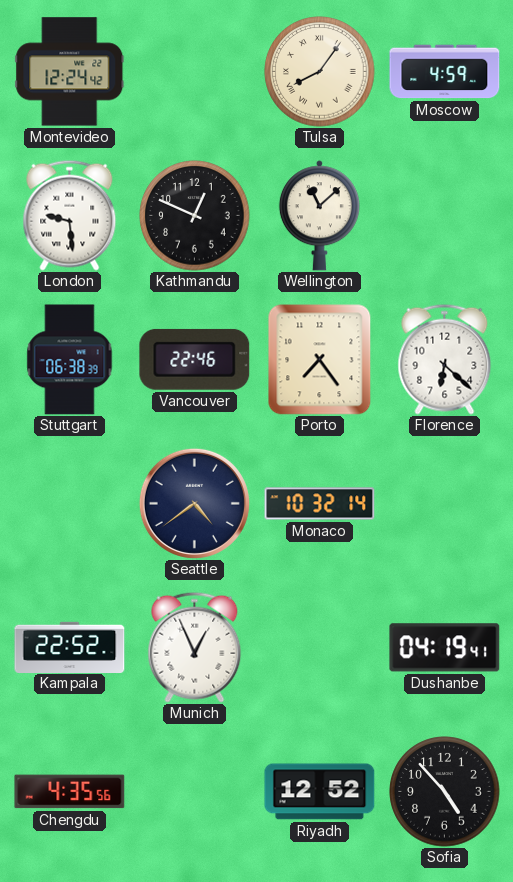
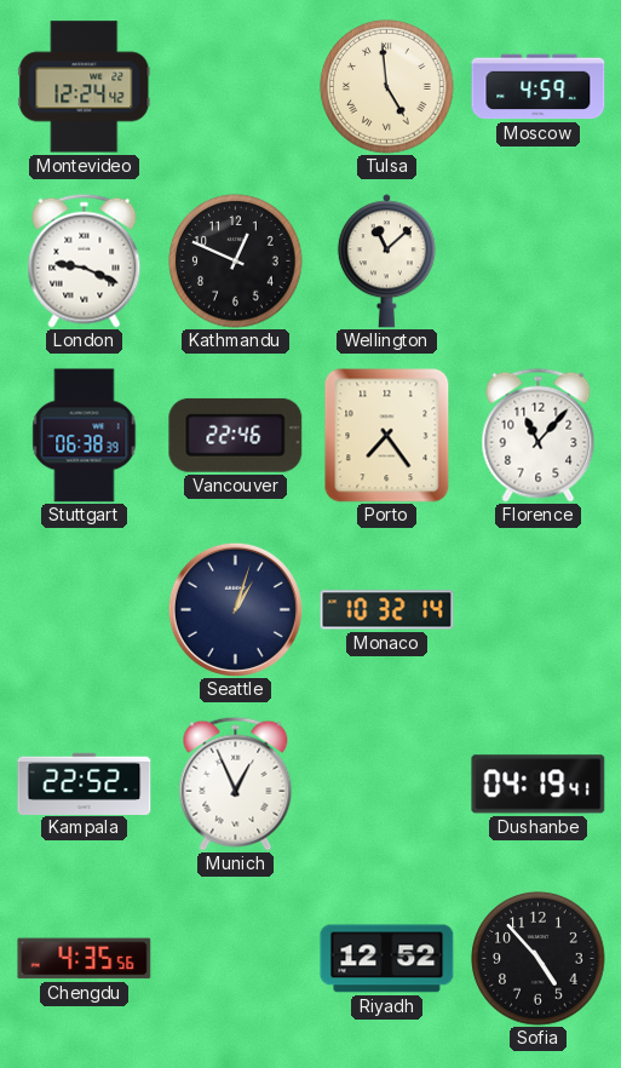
Tulsa: 8:06 -> 4:59
London: 9:29 -> 9:19
Florence: 6:22 -> 11:07
Seattle: 4:39 -> 1:03
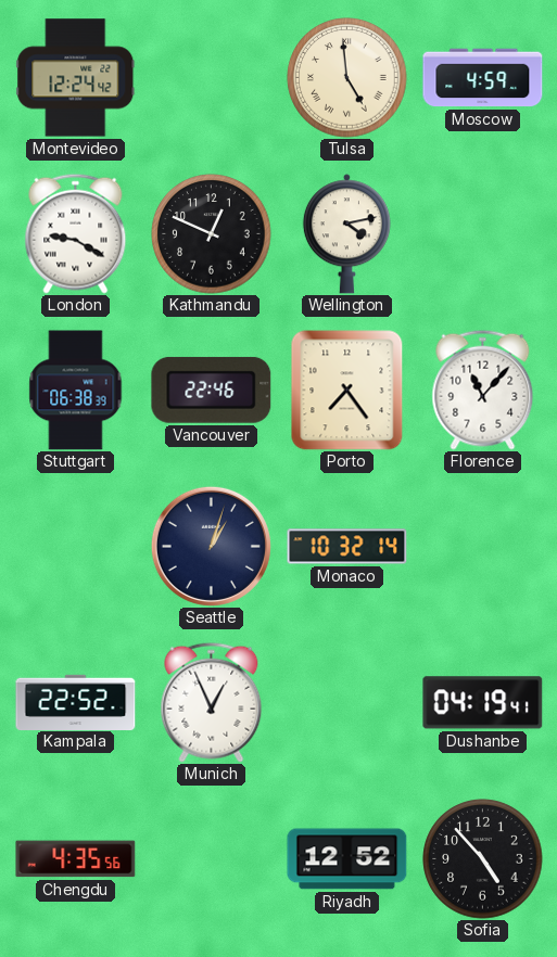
London: 9:19 -> 9:20
Wellington: 11:08 -> 4:13
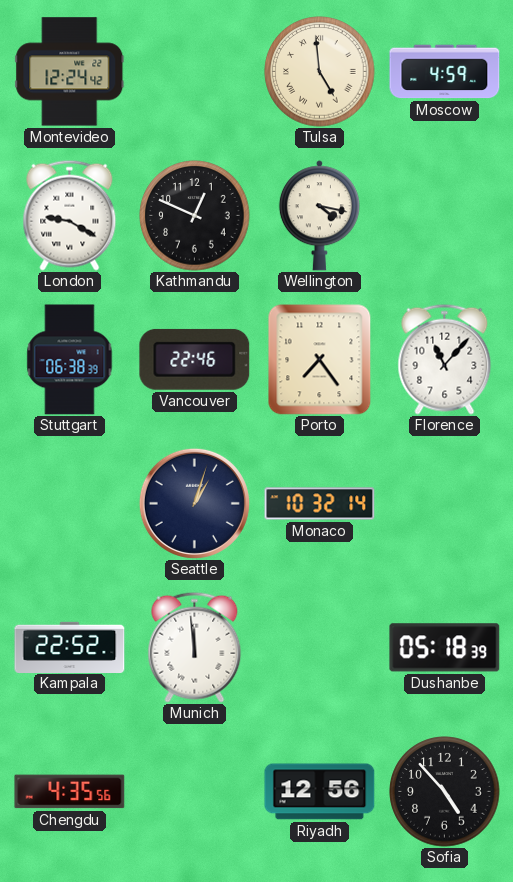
Wellington: 4:13 -> 4:17
Munich: 12:56 -> 11:59
Dushanbe: 04:19 -> 05:18
Riyadh: 12:52 -> 12:56
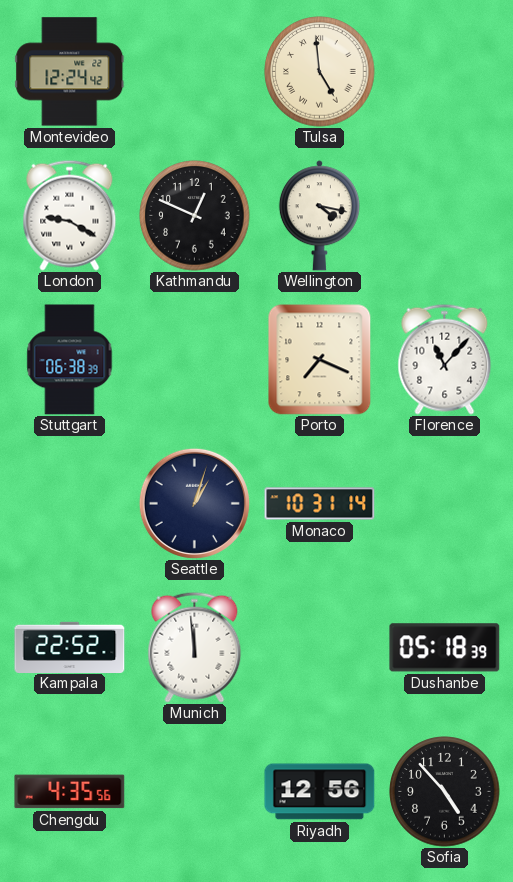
Moscow: 4:59 -> none
Vancouver: 22:46 -> none
Porto: 7:24 -> 7:19
Monaco: 10:32 -> 10:31
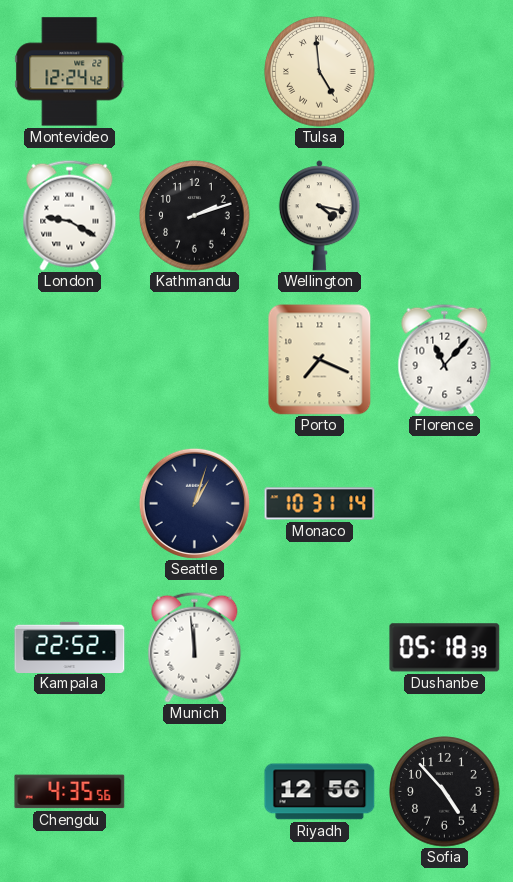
Kathmandu: 12:49 -> 2:12
Stuttgart: 06:38 -> none
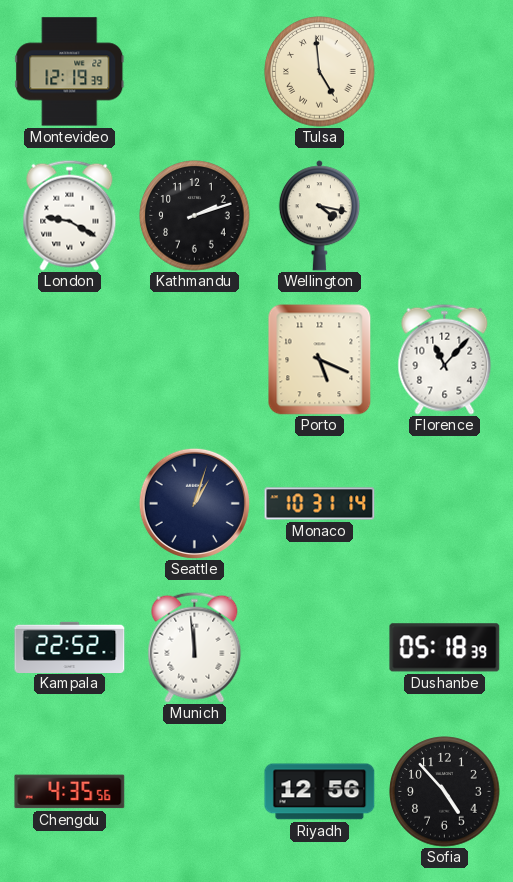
Montevideo: 12:24 -> 12:19
Porto: 7:19 -> 5:19
